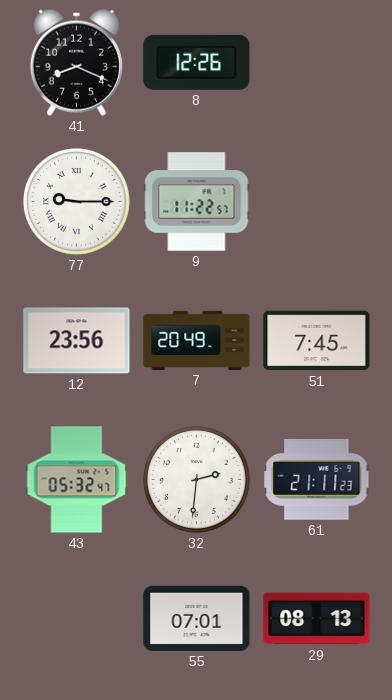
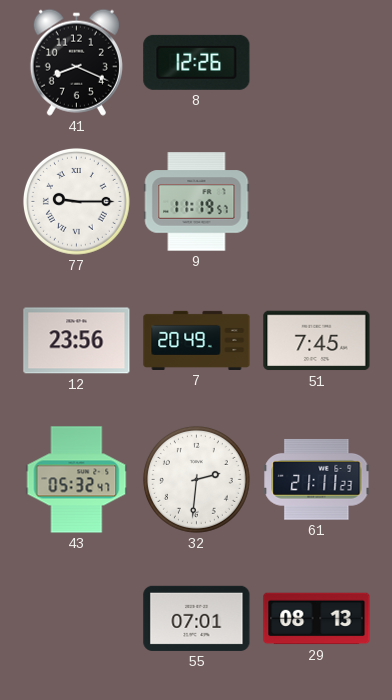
9: 11:22 -> 11:19
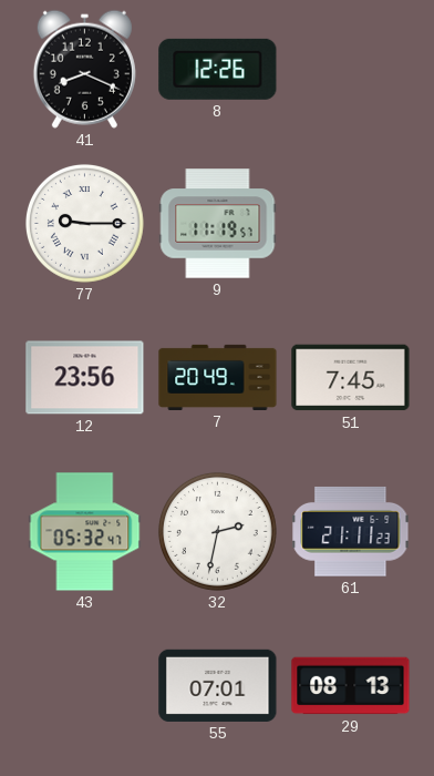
32: 2:31 -> 2:32
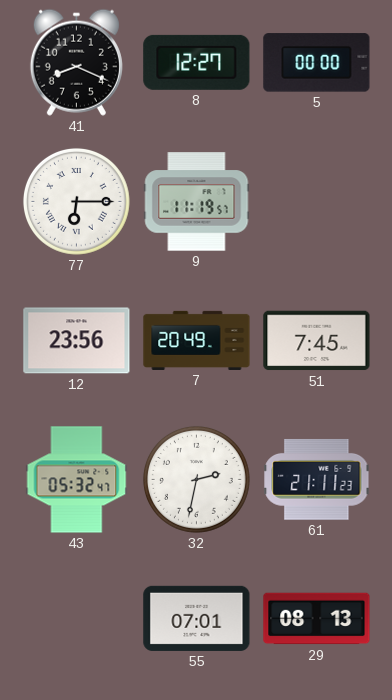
8: 12:26 -> 12:27
5: none -> 00:00
77: 9:15 -> 6:15
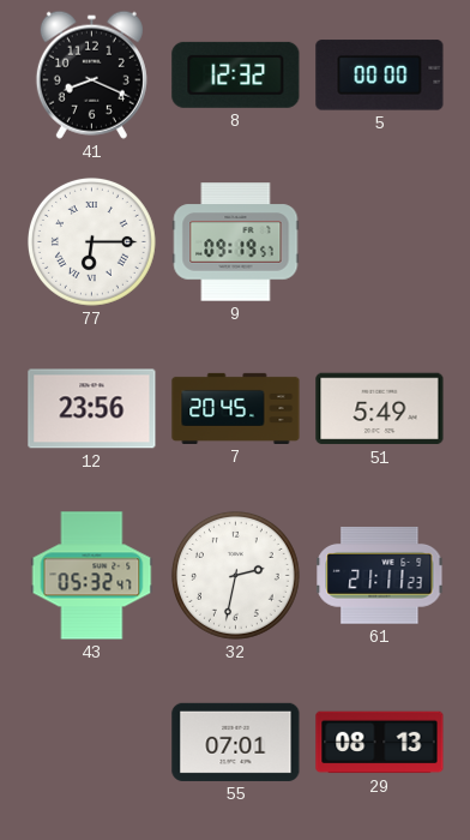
8: 12:27 -> 12:32
9: 11:19 -> 09:19
7: 20:49 -> 20:45
51: 7:45 -> 5:49
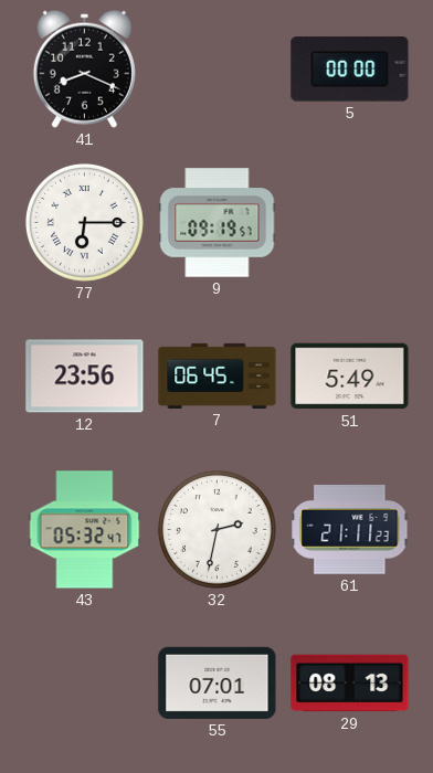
8: 12:32 -> none
7: 20:45 -> 06:45
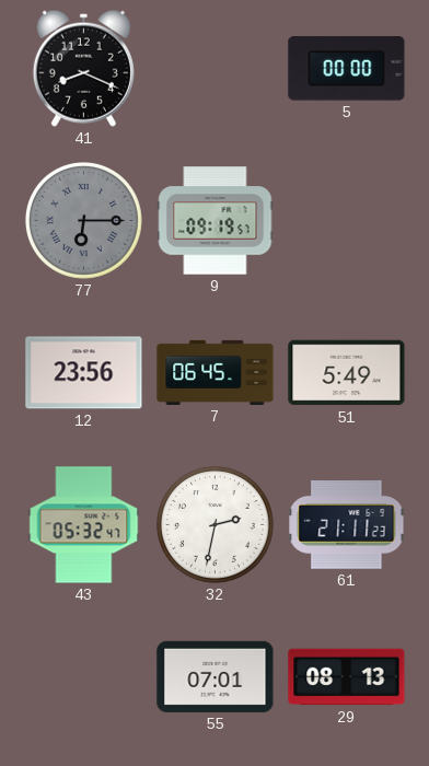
77 dial: white -> grey
